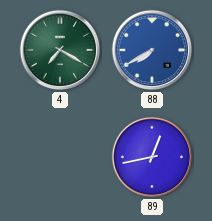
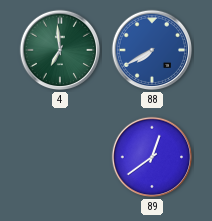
4: 7:20 -> 6:59
89: 12:43 -> 12:39
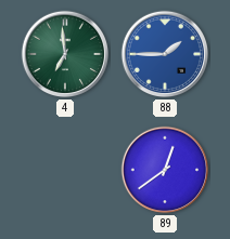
88: 7:40 -> 1:45
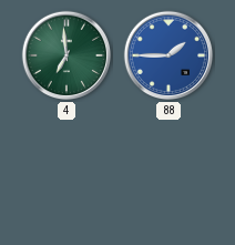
89: 12:39 -> none
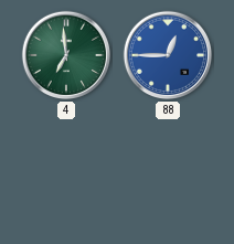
88: 1:45 -> 12:45
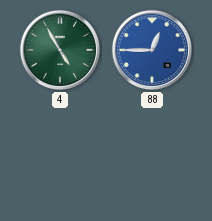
4: 6:59 -> 4:55
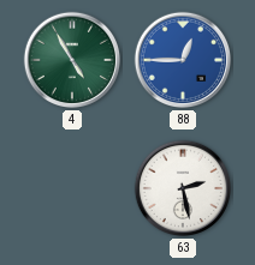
63: none -> 2:28
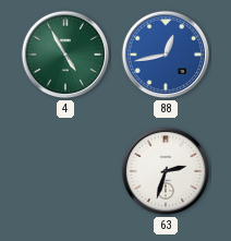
88: 12:45 -> 12:43
63: 2:28 -> 2:33
